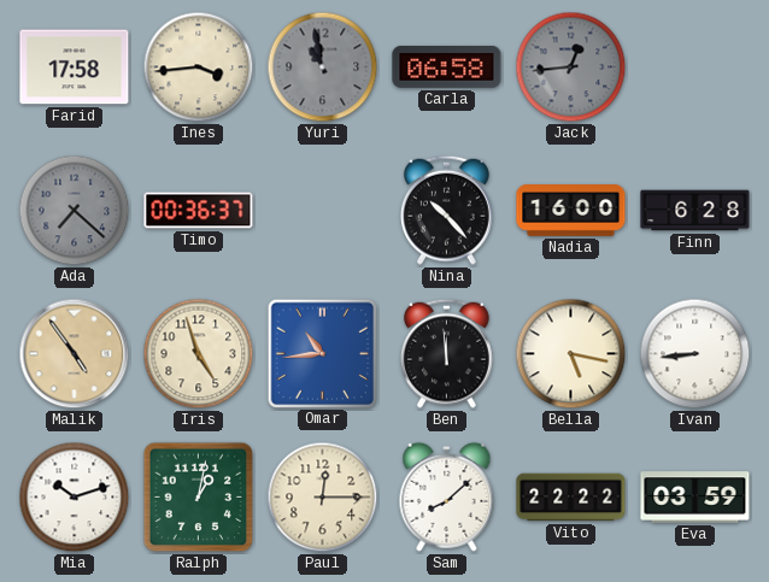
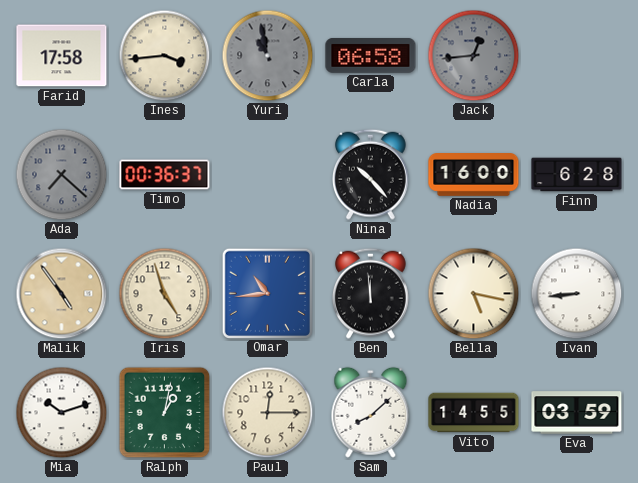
Vito: 22:22 -> 14:55
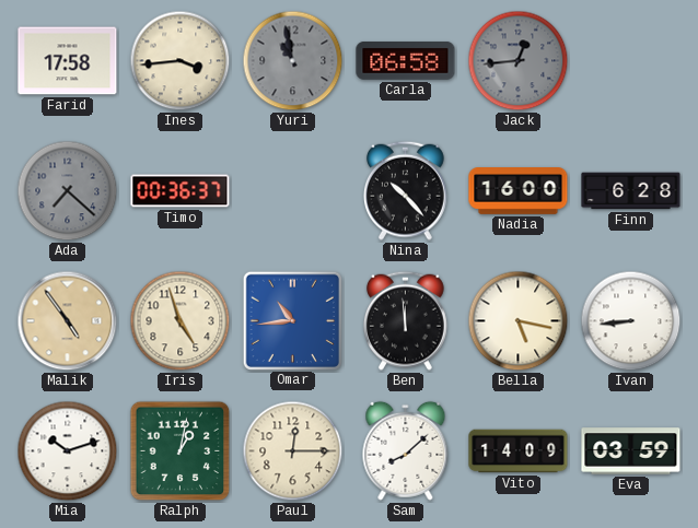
Vito: 14:55 -> 14:09
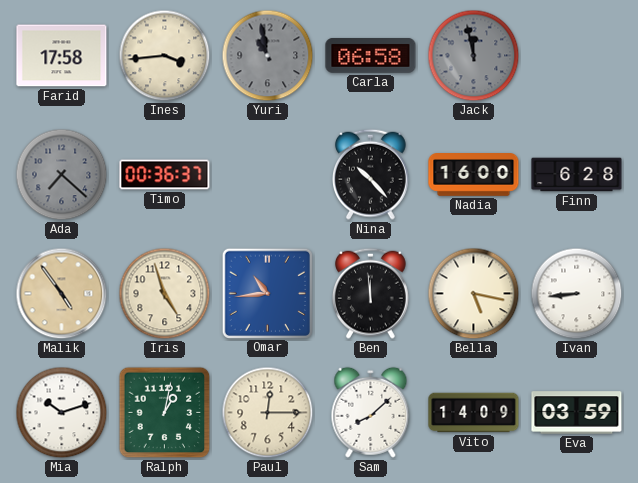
Jack: 12:44 -> 11:58
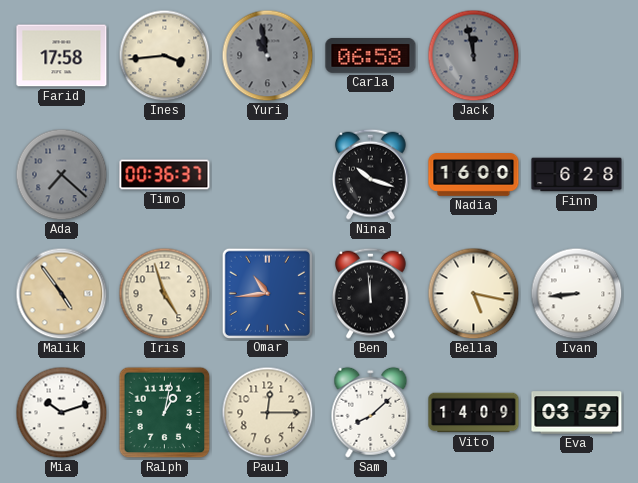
Nina: 10:23 -> 10:18
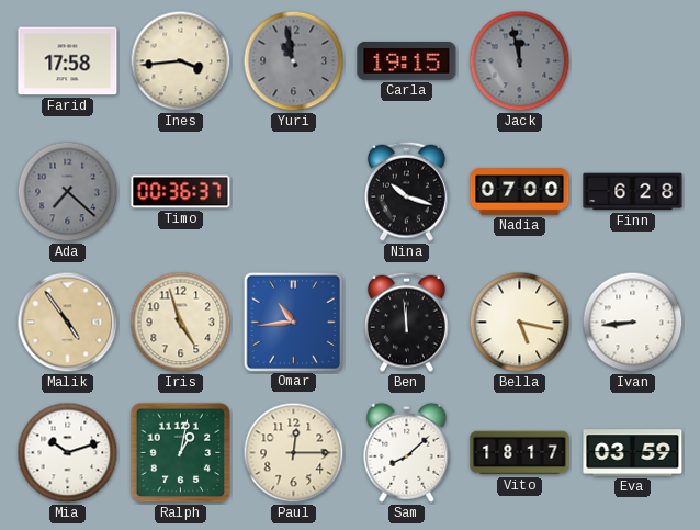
Carla: 06:58 -> 19:15
Nadia: 16:00 -> 07:00
Vito: 14:09 -> 18:17
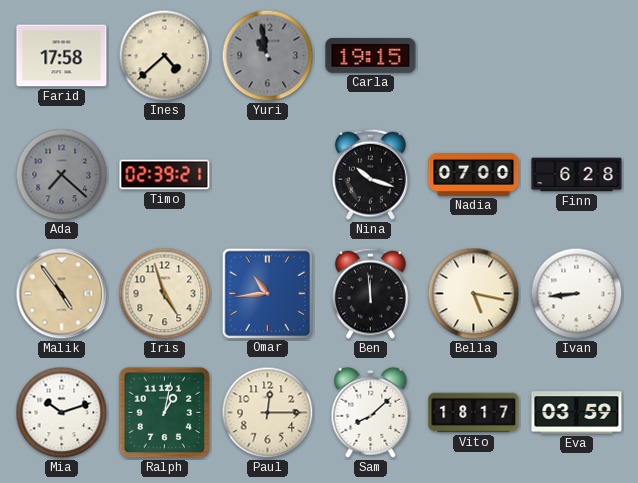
Ines: 3:44 -> 4:38
Jack: 11:58 -> none
Timo: 00:36 -> 02:39
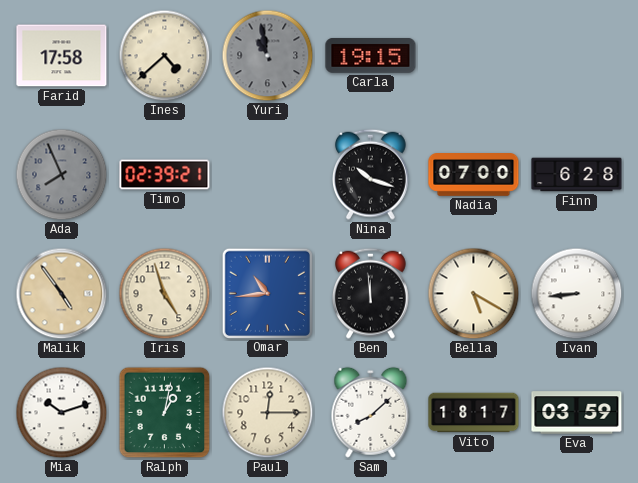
Ada: 7:22 -> 7:56
Bella: 5:17 -> 5:20
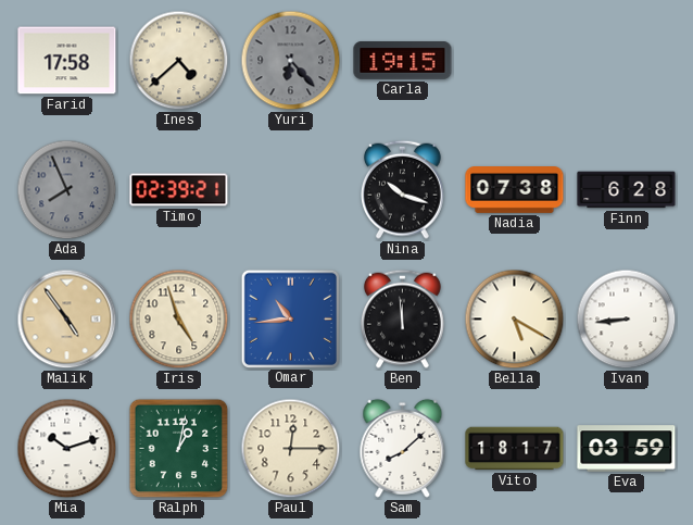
Yuri: 10:58 -> 6:23
Nadia: 07:00 -> 07:38
